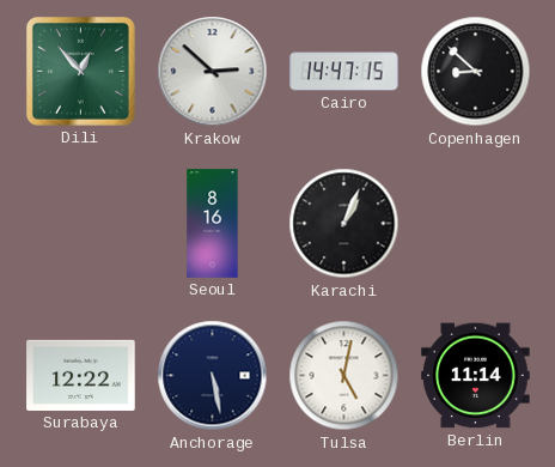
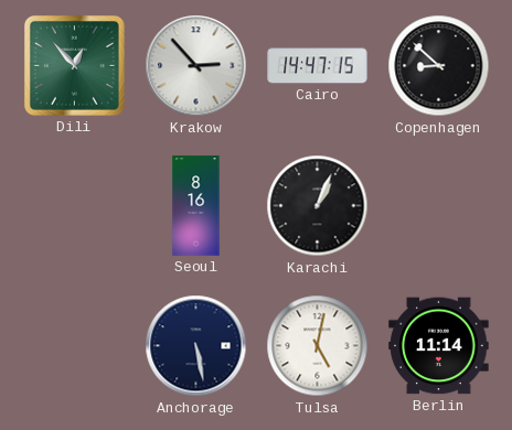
Krakow: 2:52 -> 2:53
Surabaya: 12:22 -> none
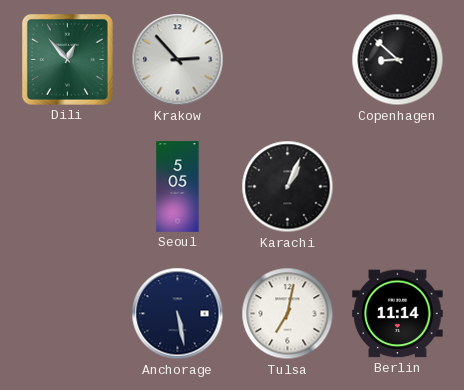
Cairo: 14:47 -> none
Seoul: 8:16 -> 5:05
Tulsa: 5:02 -> 7:02
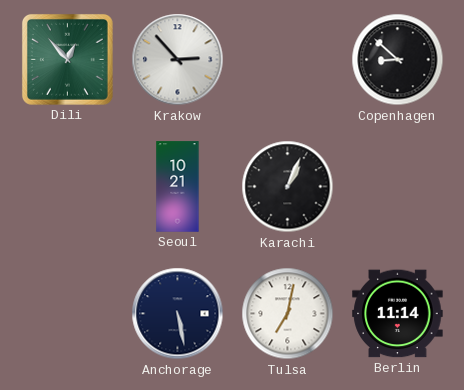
Seoul: 5:05 -> 10:21
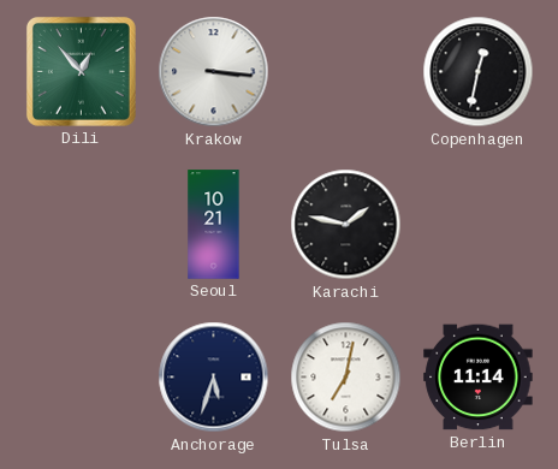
Krakow: 2:53 -> 3:16
Copenhagen: 8:52 -> 12:32
Karachi: 1:04 -> 1:47
Anchorage: 5:28 -> 5:33
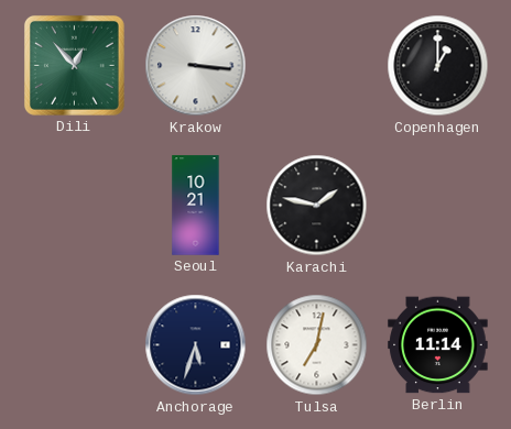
Copenhagen: 12:32 -> 1:00
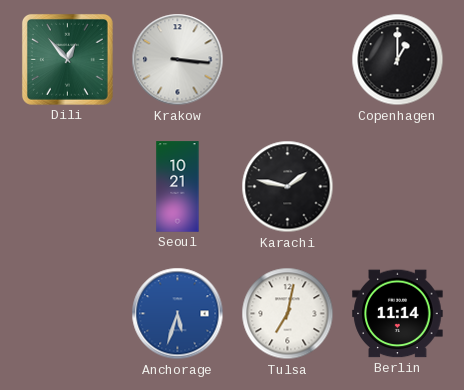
Anchorage dial: navy -> blue
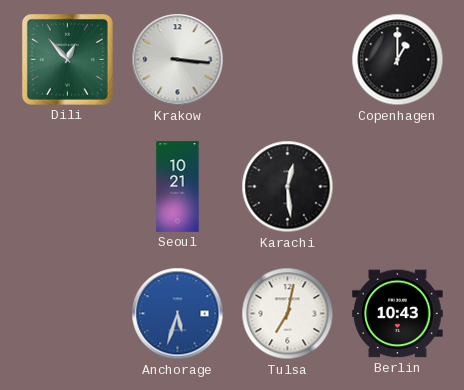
Karachi: 1:47 -> 12:29
Berlin: 11:14 -> 10:43
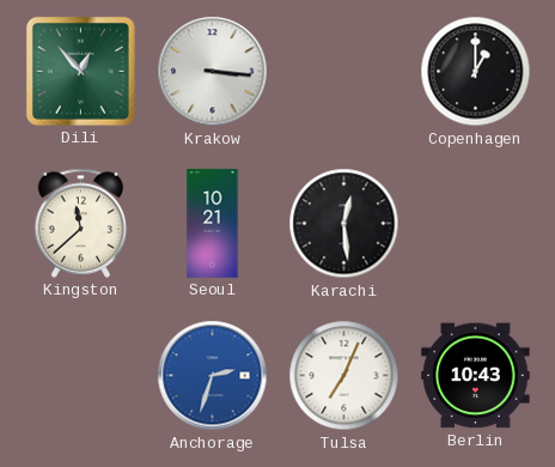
Kingston: none -> 11:38
Anchorage: 5:33 -> 2:33
Tulsa: 7:02 -> 7:04
